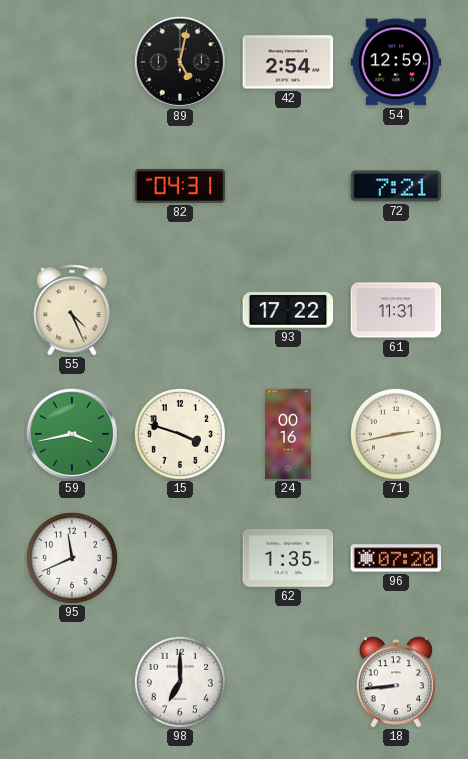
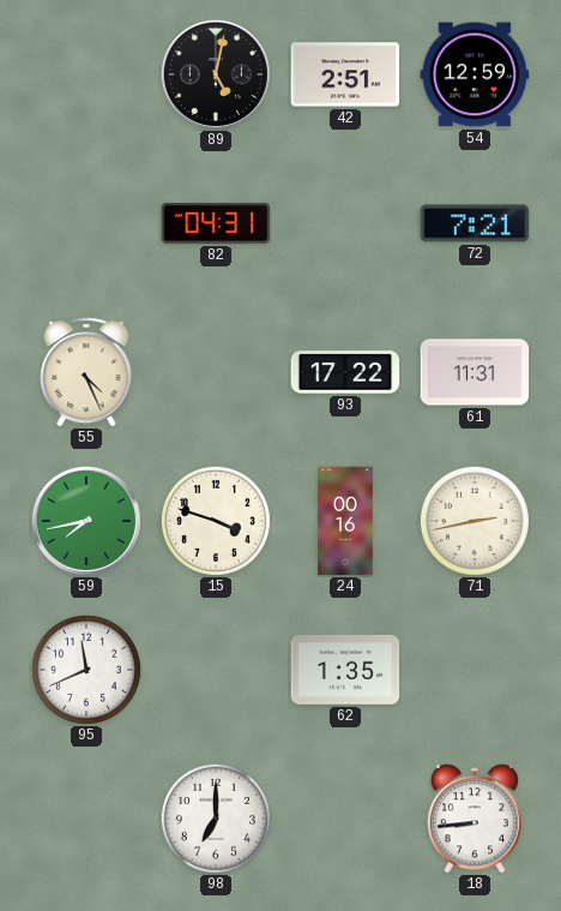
42: 2:54 -> 2:51
59: 3:43 -> 7:43
96: 07:20 -> none
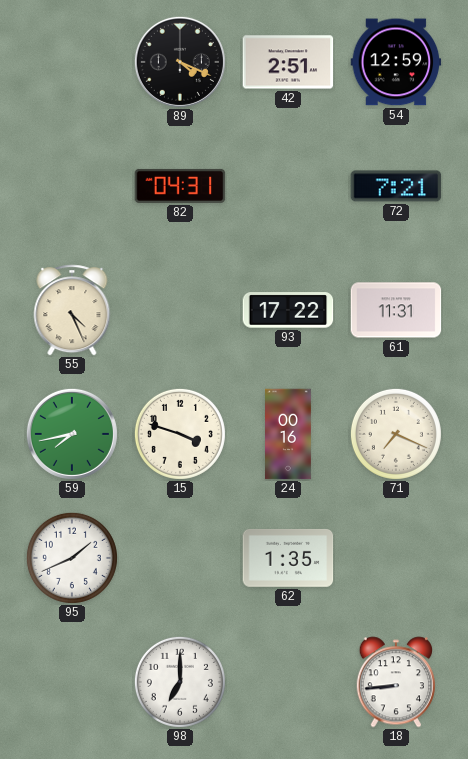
89: 5:02 -> 4:19
71: 2:43 -> 7:19
95: 11:41 -> 1:41
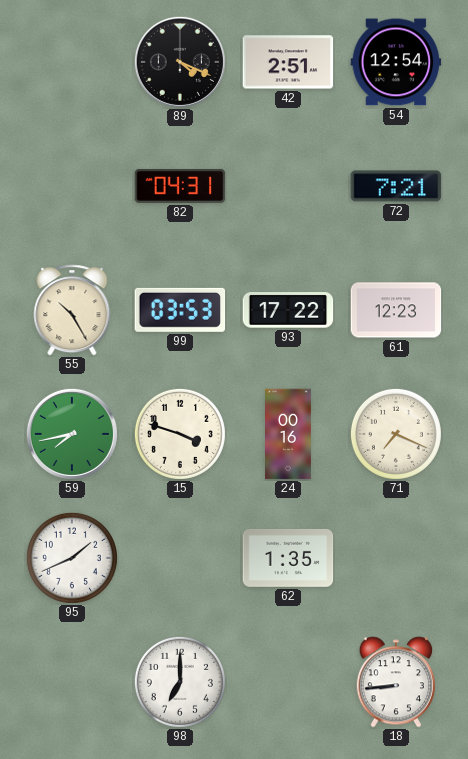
54: 12:59 -> 12:54
55: 4:26 -> 10:25
99: none -> 03:53
61: 11:31 -> 12:23
